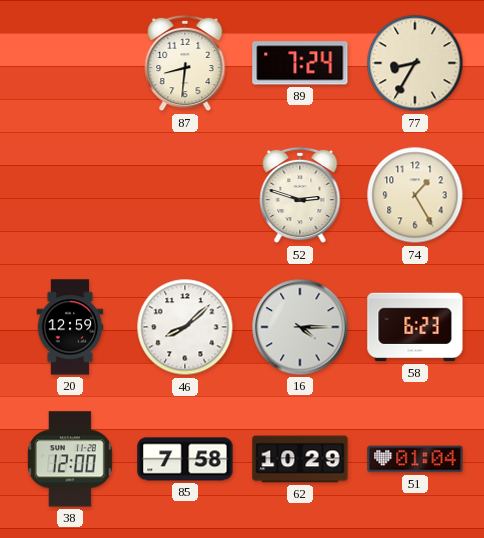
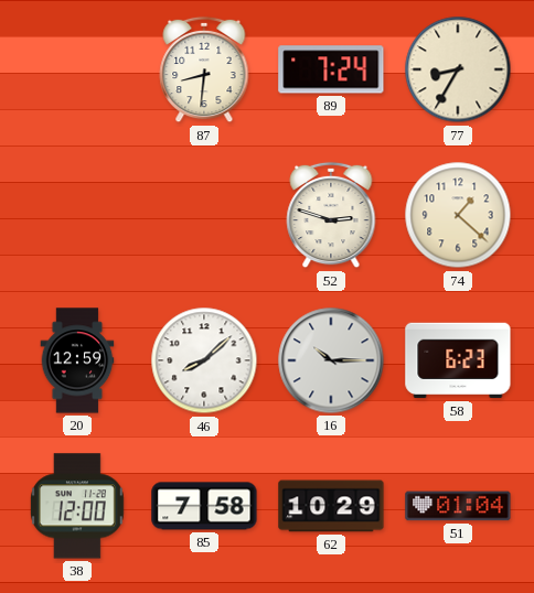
74: 1:25 -> 1:22
16: 4:15 -> 10:15
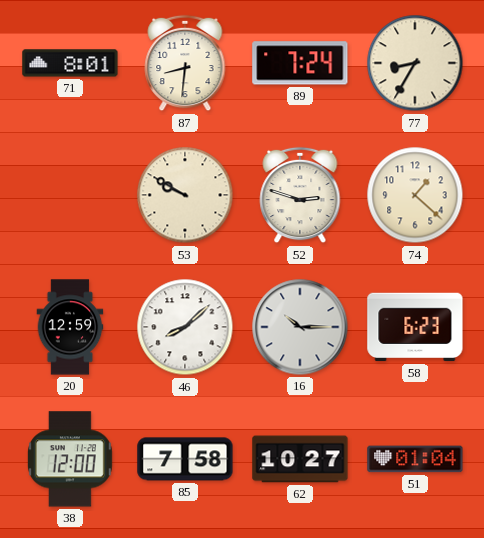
71: none -> 8:01
53: none -> 9:50
62: 10:29 -> 10:27
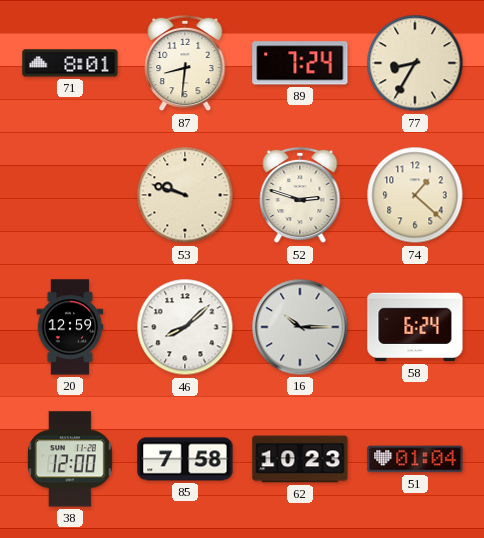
53: 9:50 -> 9:48
58: 6:23 -> 6:24
62: 10:27 -> 10:23
